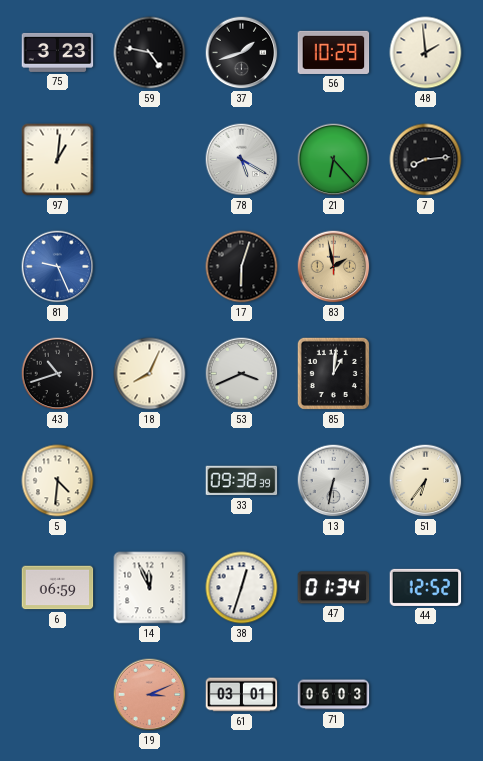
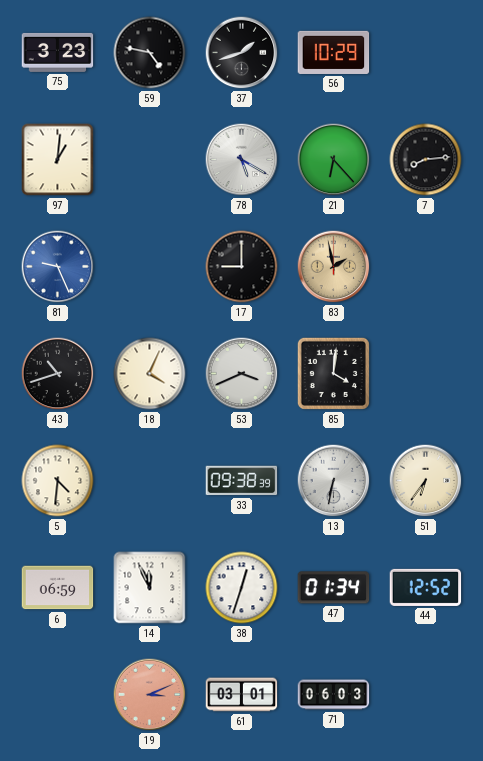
48: 1:59 -> none
17: 6:03 -> 9:00
18: 8:04 -> 4:04
85: 1:01 -> 4:01
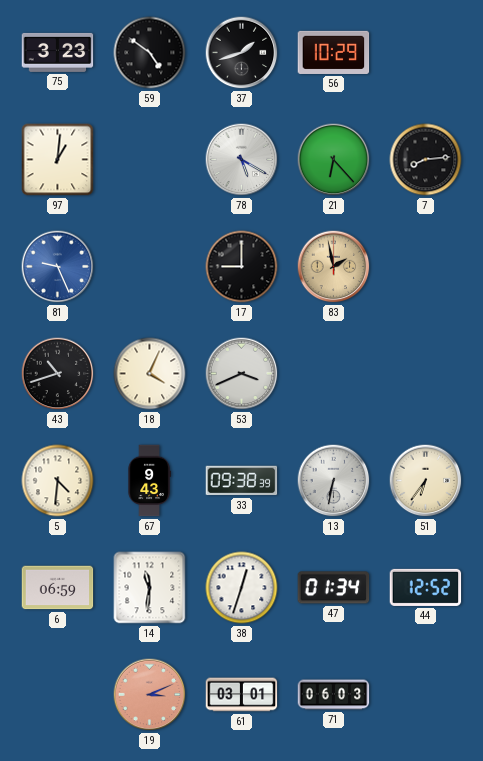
59: 4:47 -> 4:51
85: 4:01 -> none
67: none -> 9:43
14: 11:56 -> 11:31
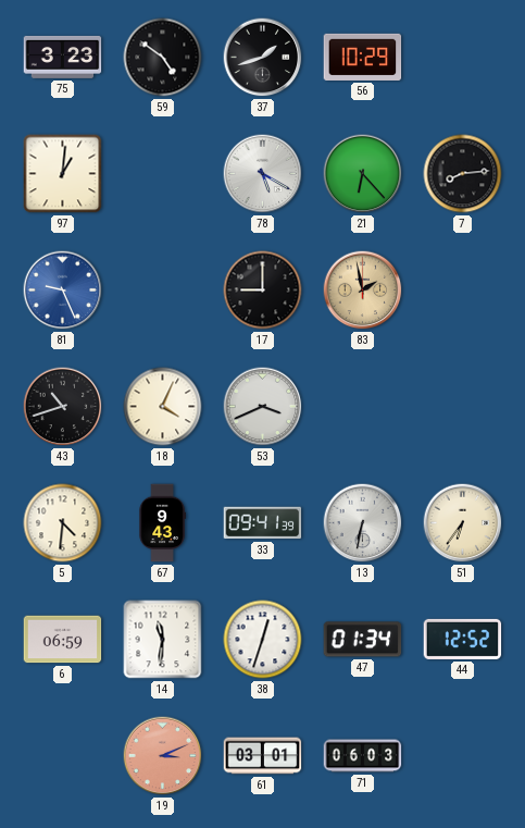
33: 09:38 -> 09:41
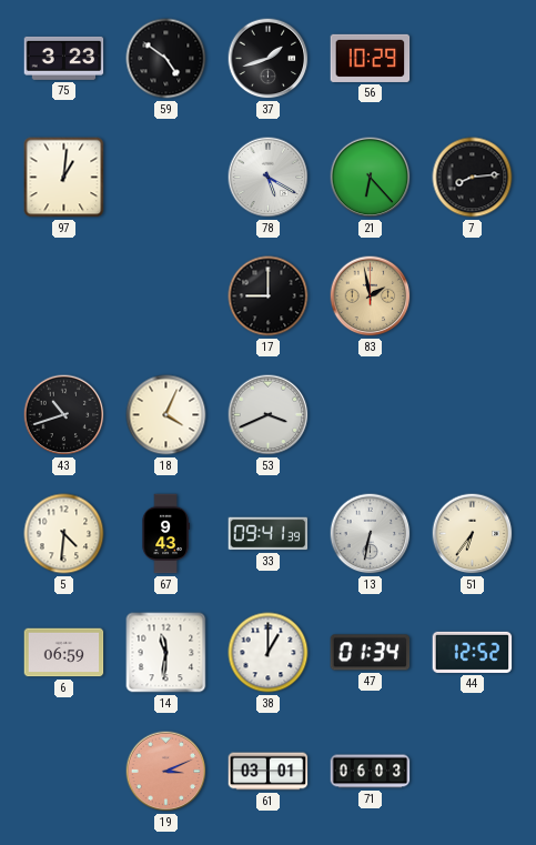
81: 9:26 -> none
38: 12:33 -> 1:00
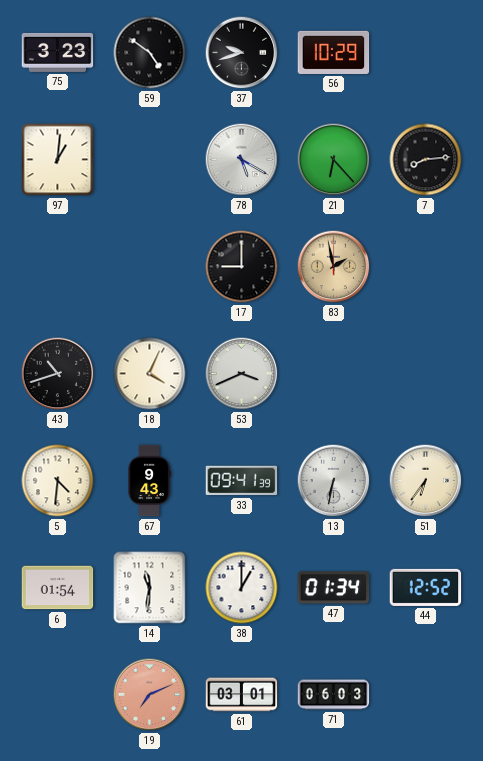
37: 1:42 -> 9:42
6: 06:59 -> 01:54
19: 3:11 -> 7:11
